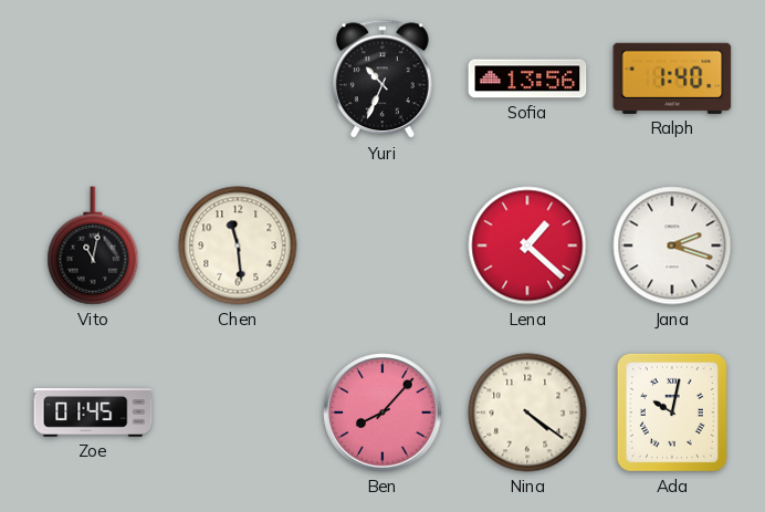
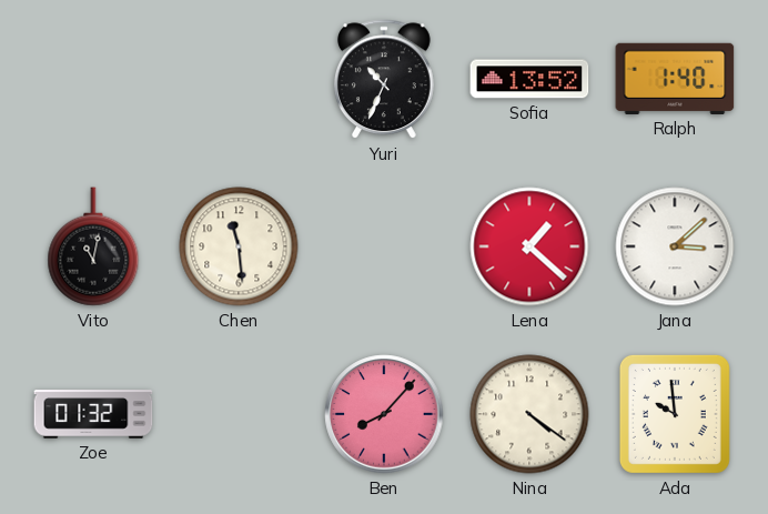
Sofia: 13:56 -> 13:52
Jana: 2:18 -> 3:08
Zoe: 01:45 -> 01:32
Ada: 10:02 -> 9:59
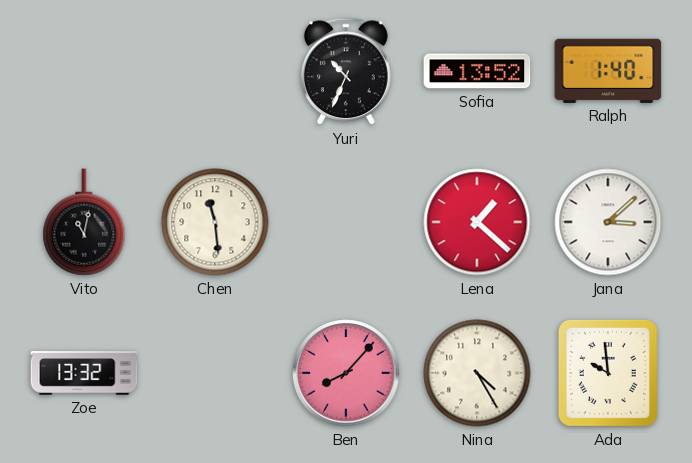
Zoe: 01:32 -> 13:32
Nina: 4:21 -> 4:25
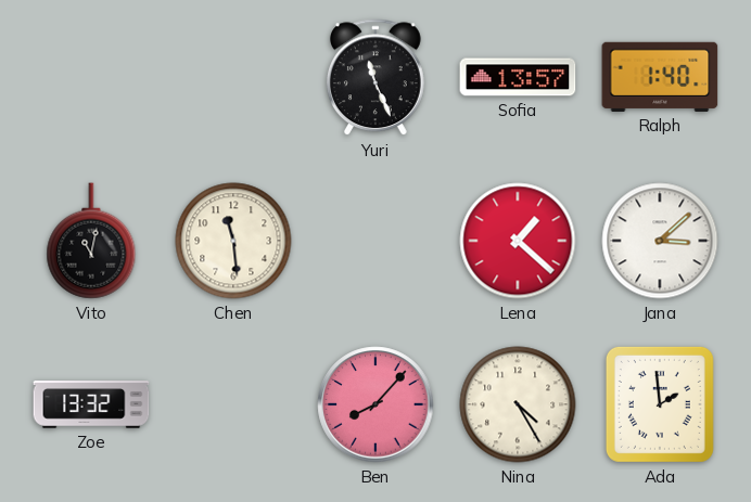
Yuri: 10:34 -> 11:26
Sofia: 13:52 -> 13:57
Ada: 9:59 -> 1:59
